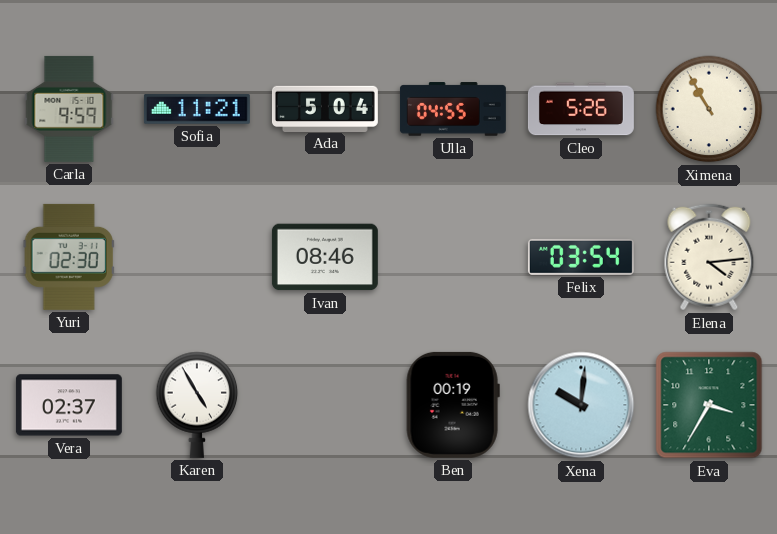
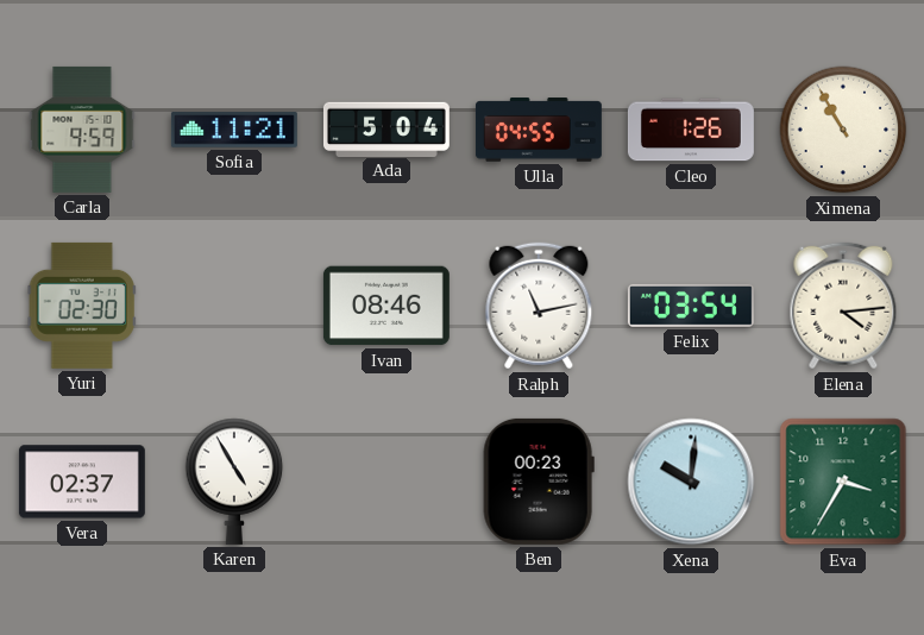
Cleo: 5:26 -> 1:26
Ralph: none -> 11:13
Ben: 00:19 -> 00:23
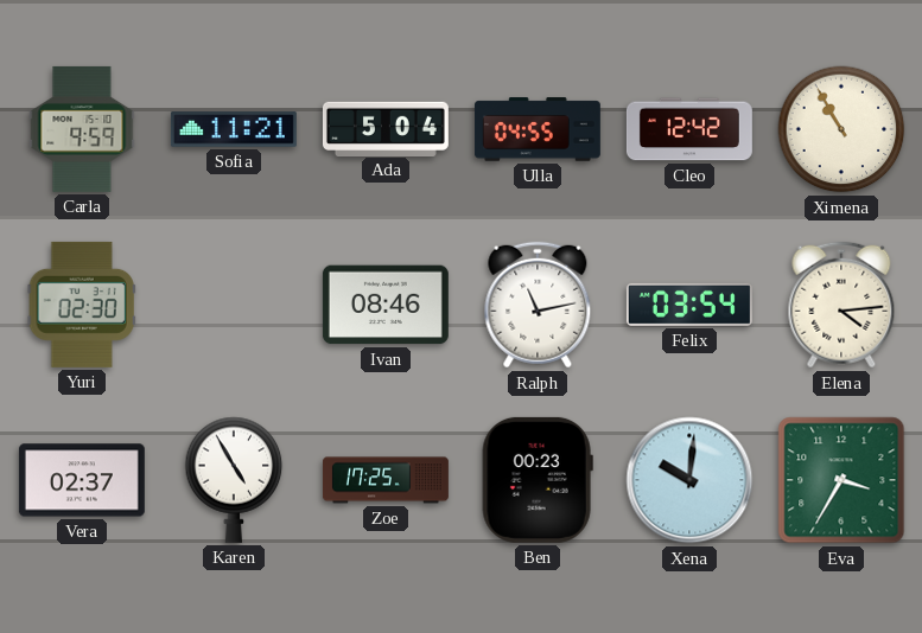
Cleo: 1:26 -> 12:42
Zoe: none -> 17:25
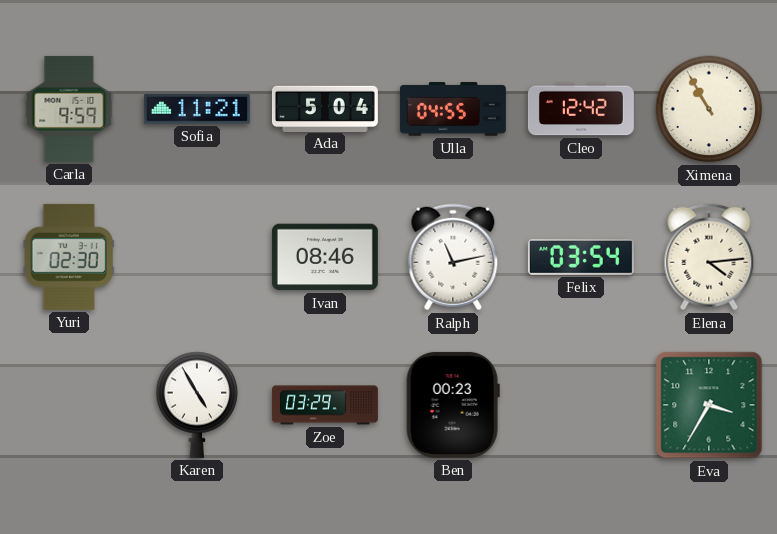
Vera: 02:37 -> none
Zoe: 17:25 -> 03:29
Xena: 10:01 -> none
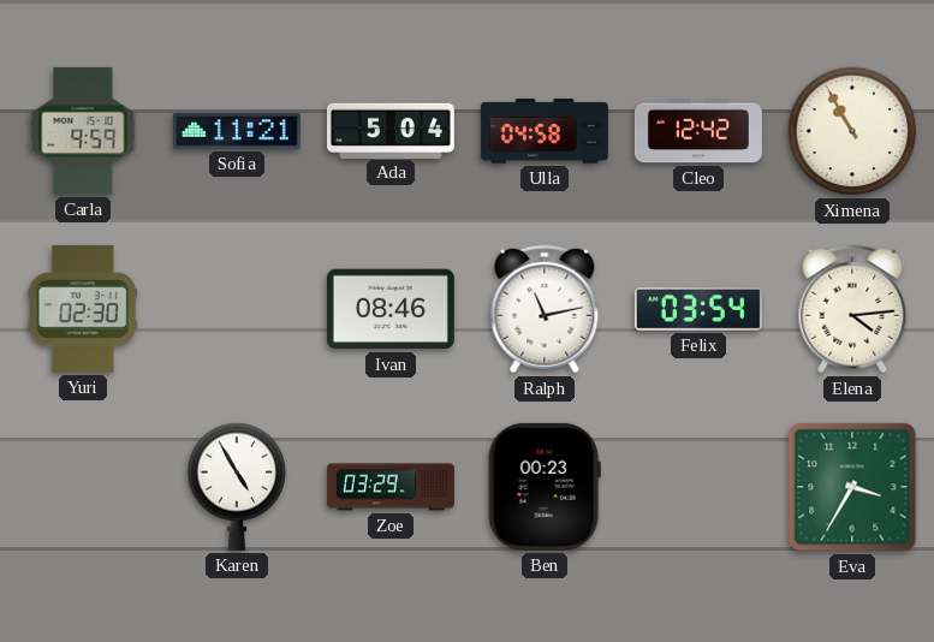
Ulla: 04:55 -> 04:58
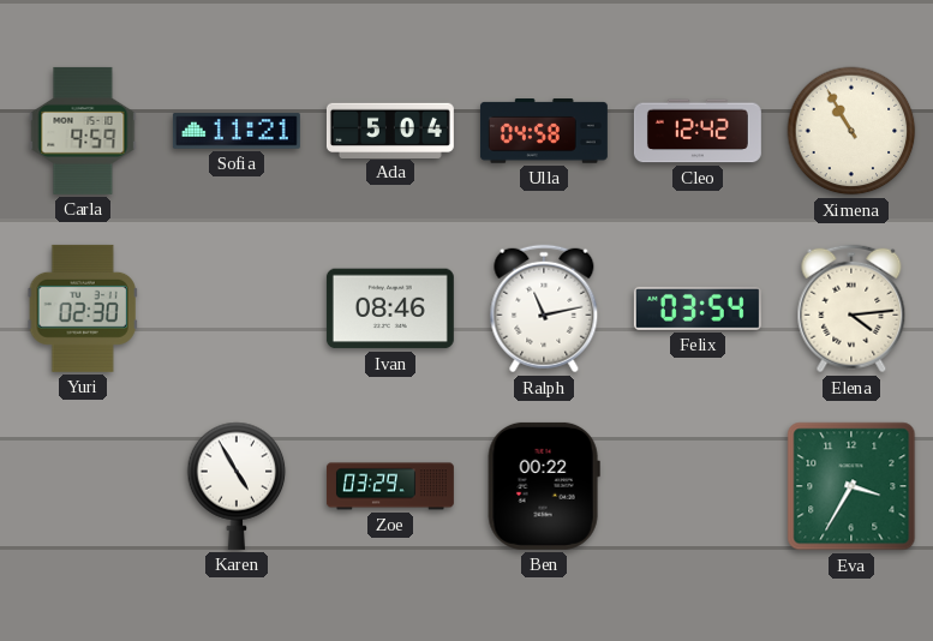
Ben: 00:23 -> 00:22
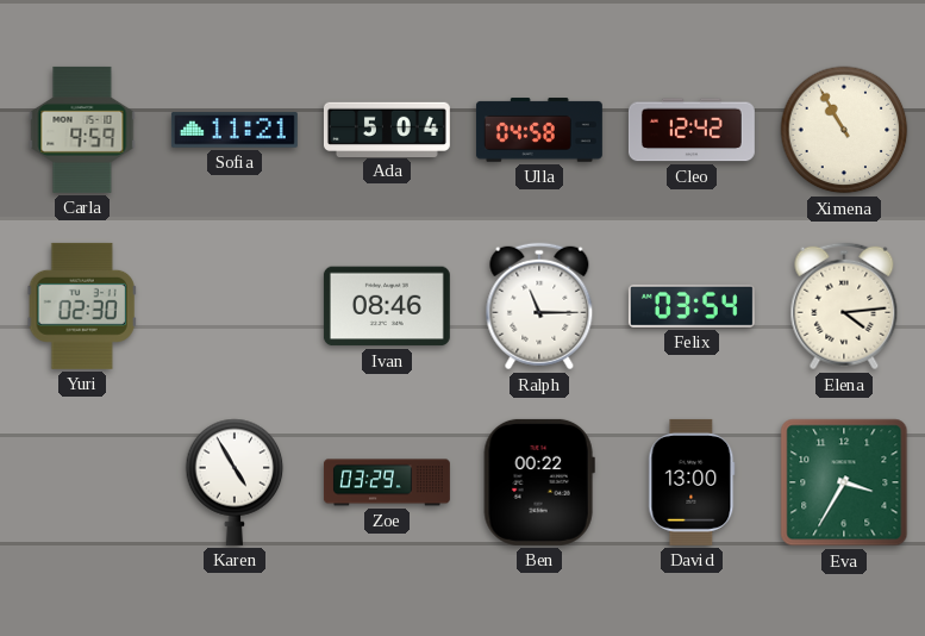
Ralph: 11:13 -> 11:15
David: none -> 13:00
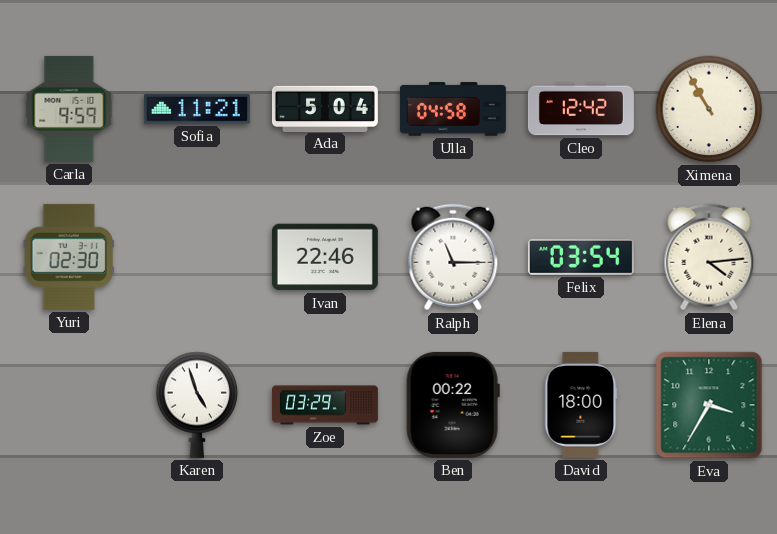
Ivan: 08:46 -> 22:46
Karen: 4:55 -> 4:57
David: 13:00 -> 18:00
